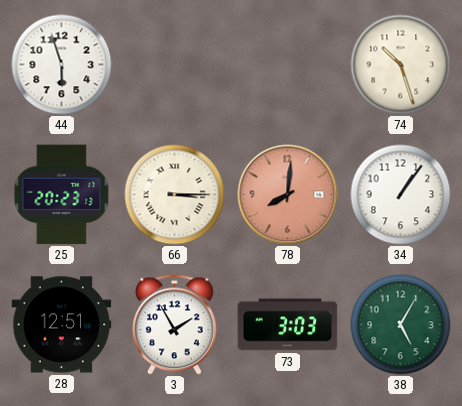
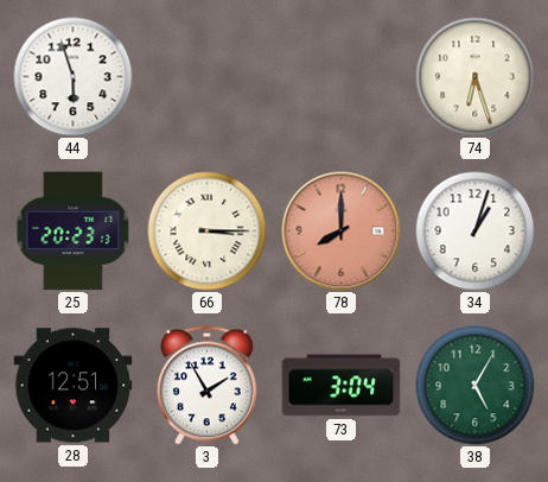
74: 10:27 -> 6:27
78: 8:01 -> 8:00
34: 1:06 -> 1:03
73: 3:03 -> 3:04
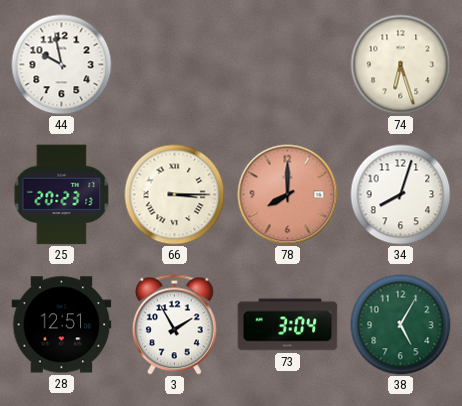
44: 5:57 -> 9:58
34: 1:03 -> 8:03
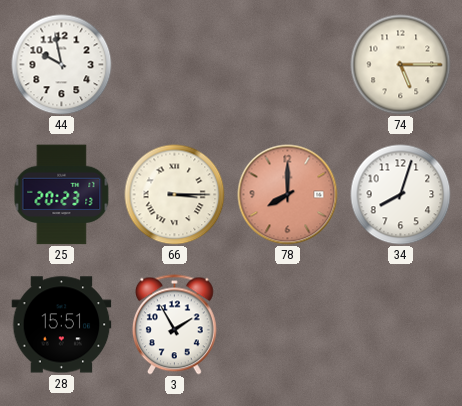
74: 6:27 -> 5:15
28: 12:51 -> 15:51
73: 3:04 -> none
38: 5:05 -> none
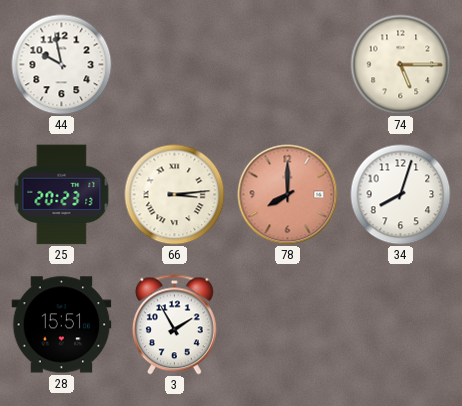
66: 3:15 -> 3:14
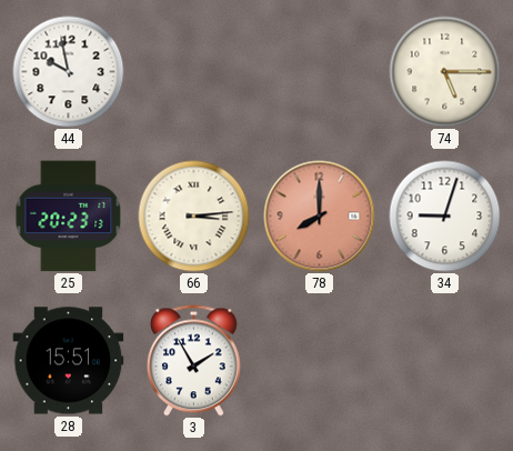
34: 8:03 -> 9:03
